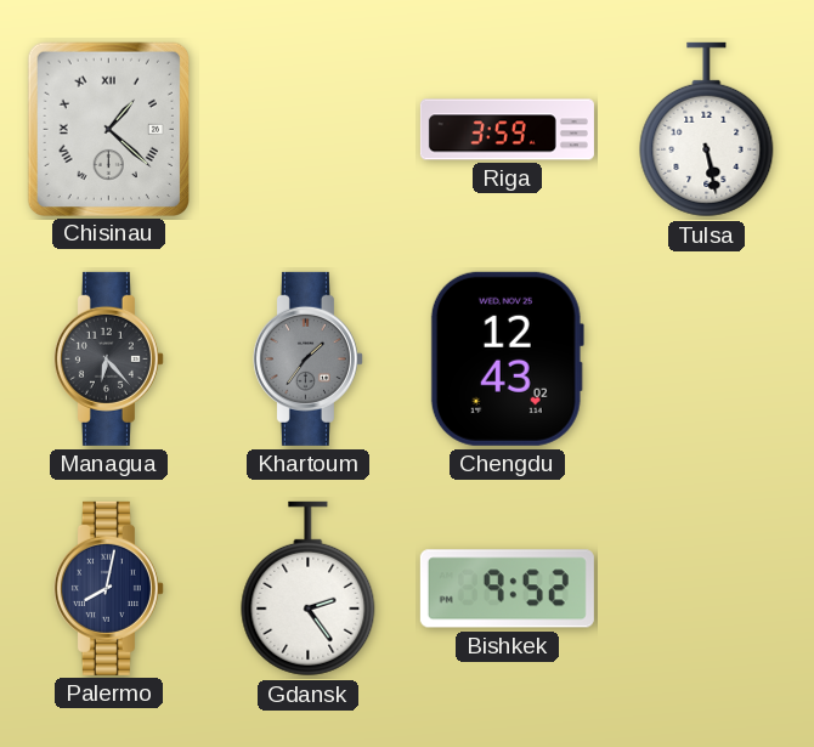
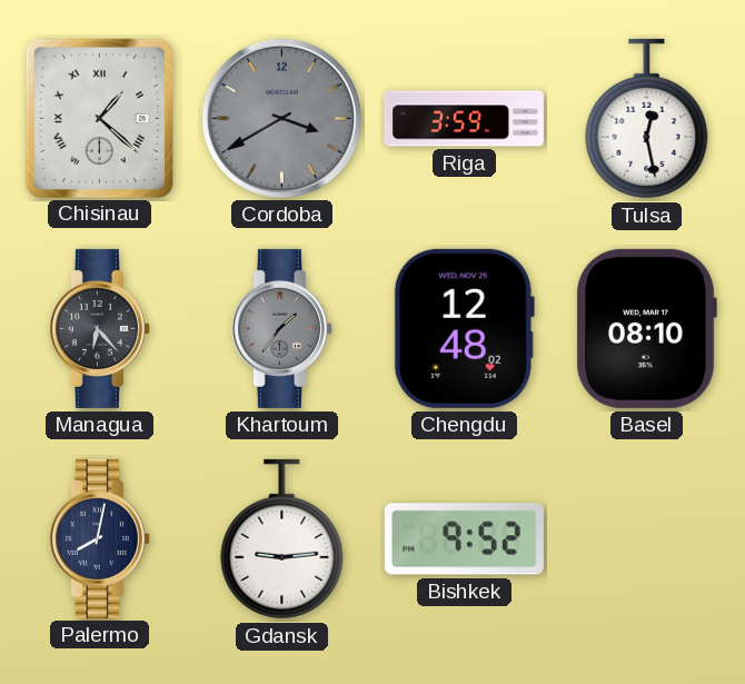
Cordoba: none -> 3:40
Tulsa: 5:28 -> 12:28
Chengdu: 12:43 -> 12:48
Basel: none -> 08:10
Gdansk: 2:24 -> 9:14
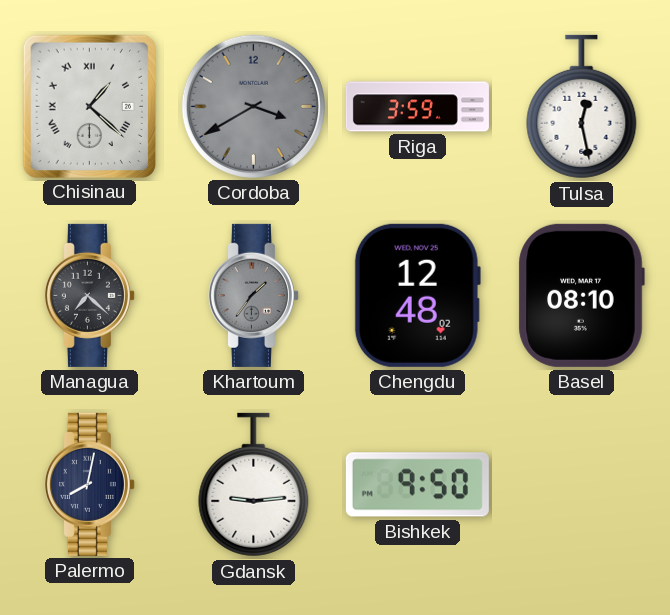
Managua: 6:23 -> 7:22
Bishkek: 9:52 -> 9:50
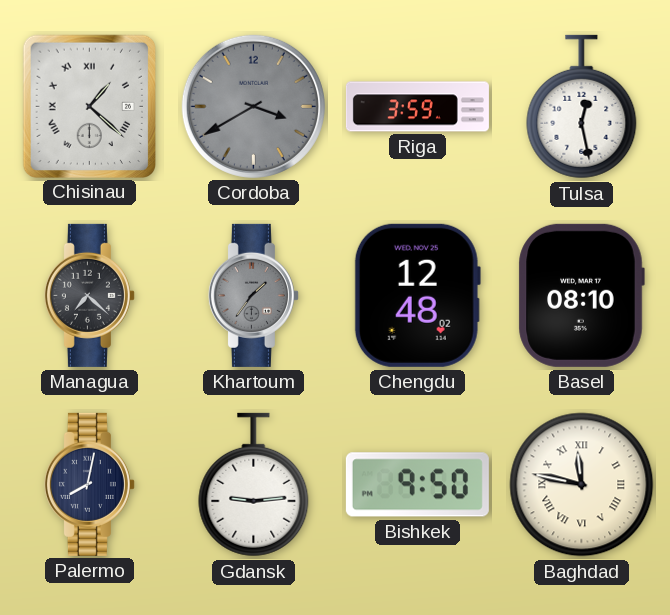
Baghdad: none -> 11:47
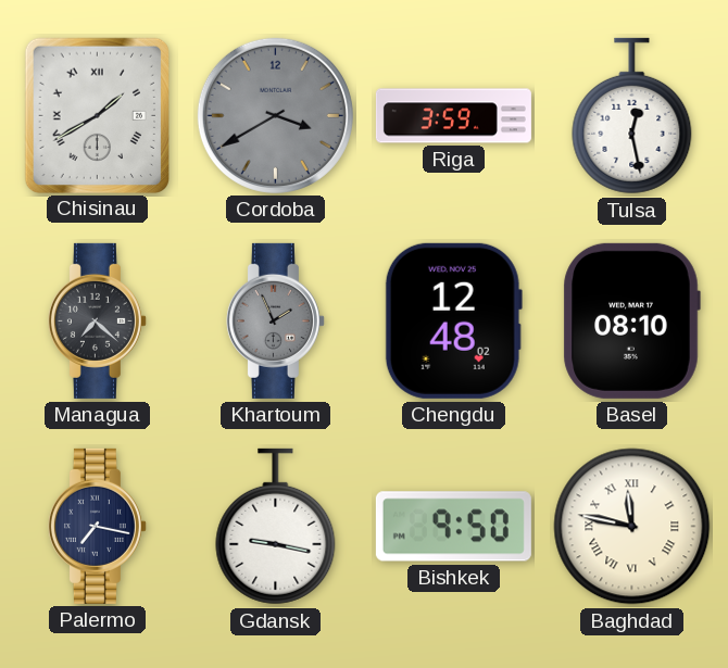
Chisinau: 1:22 -> 1:40
Khartoum: 1:36 -> 1:56
Palermo: 8:02 -> 7:17
Gdansk: 9:14 -> 9:17
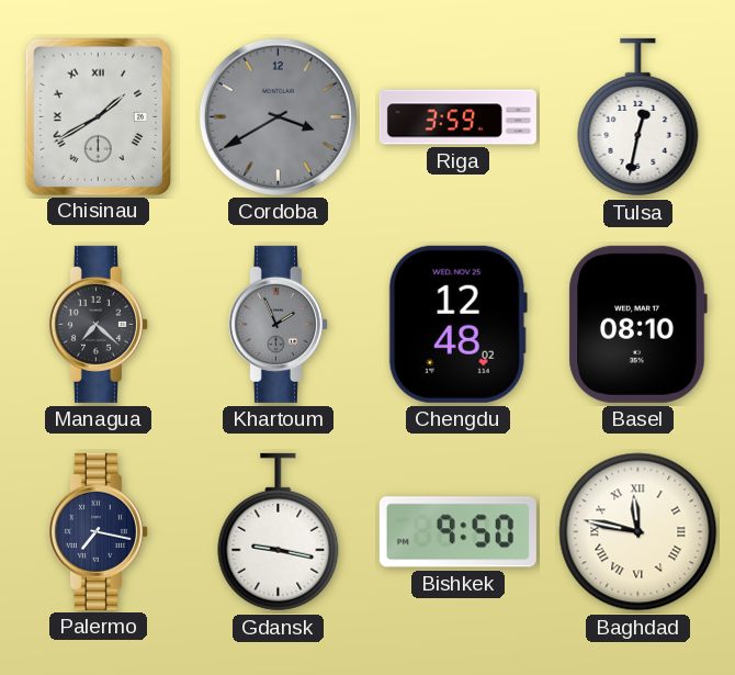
Tulsa: 12:28 -> 12:32
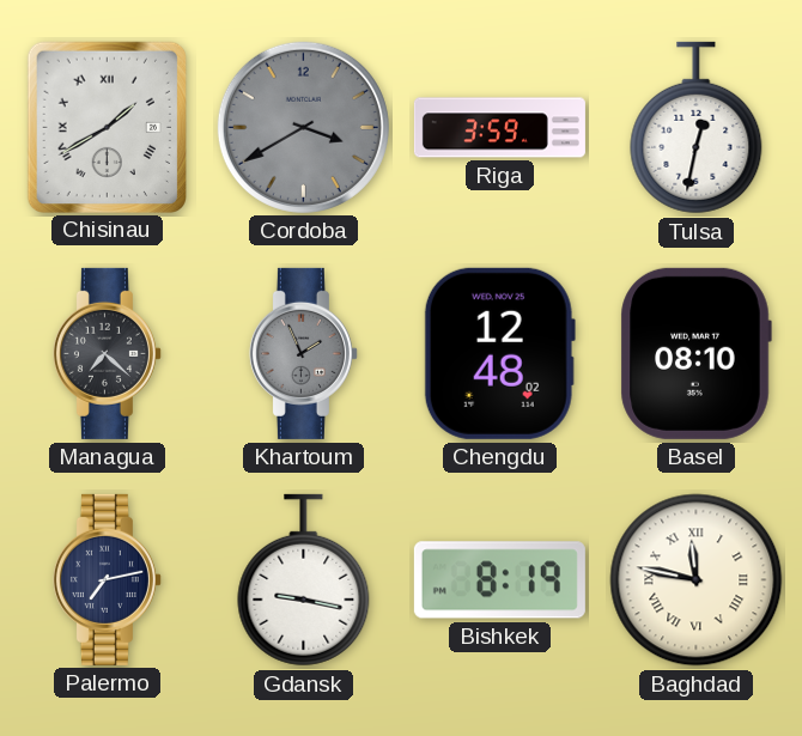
Palermo: 7:17 -> 7:13
Bishkek: 9:50 -> 8:19
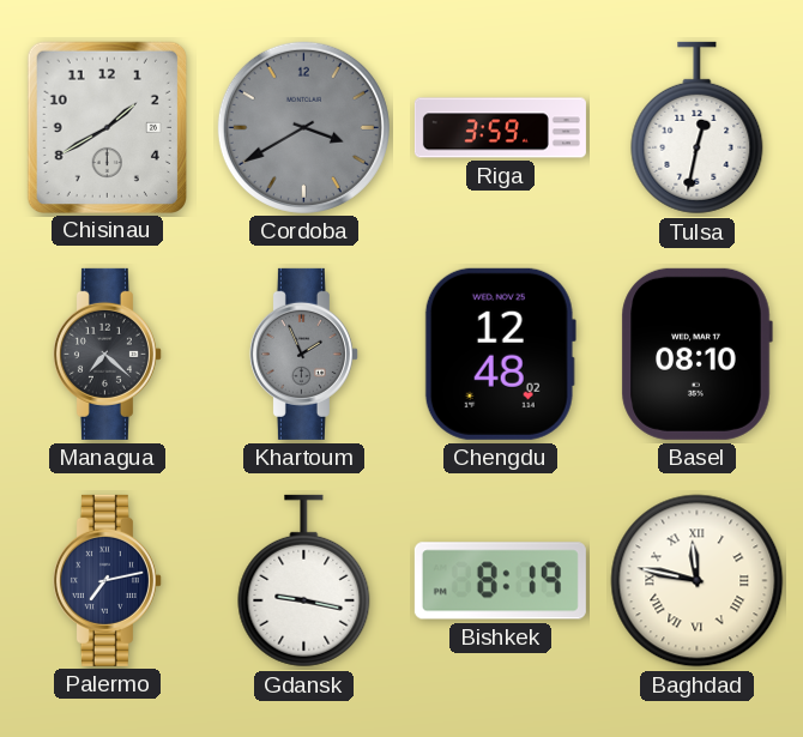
Chisinau numerals: Roman -> Arabic
